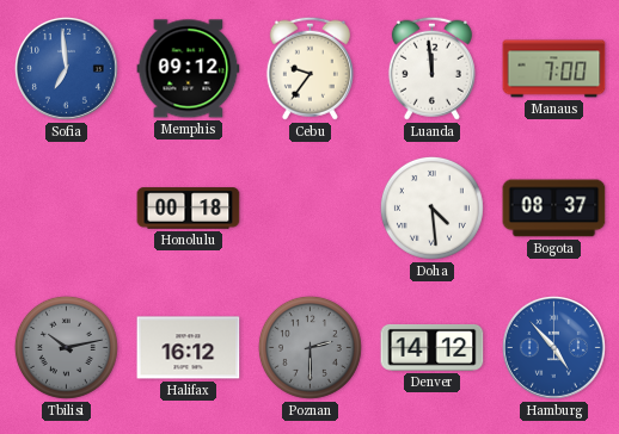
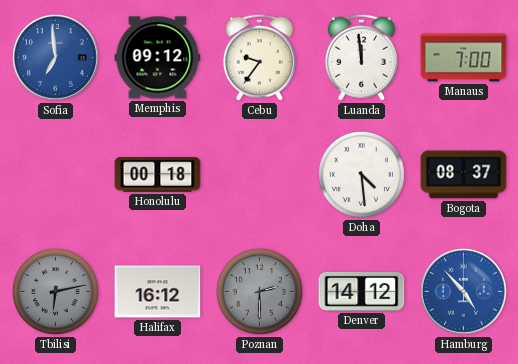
Tbilisi: 10:13 -> 6:13
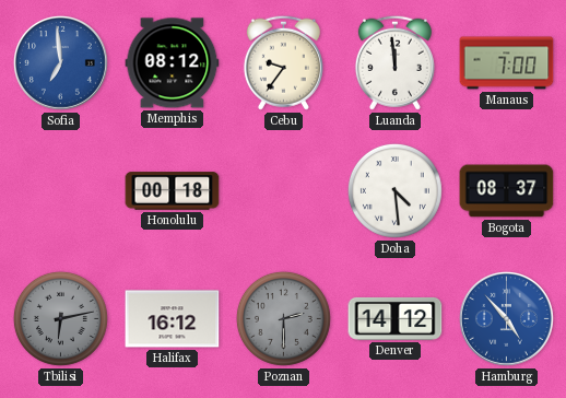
Memphis: 09:12 -> 08:12
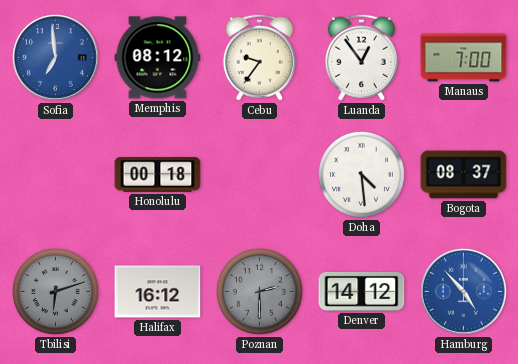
Luanda: 11:59 -> 12:54
Tbilisi: 6:13 -> 6:12
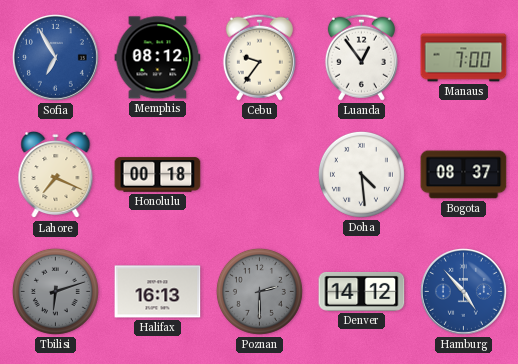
Sofia: 6:59 -> 6:55
Lahore: none -> 7:19
Halifax: 16:12 -> 16:13
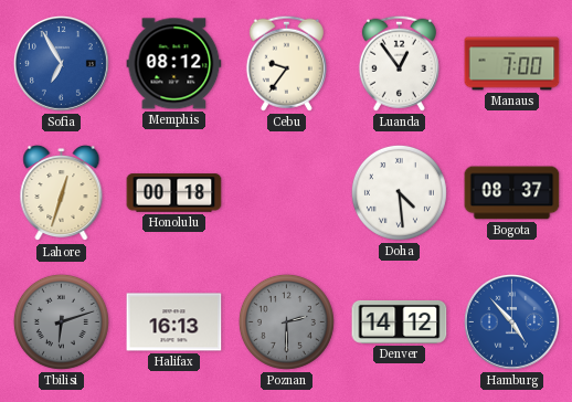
Lahore: 7:19 -> 12:33
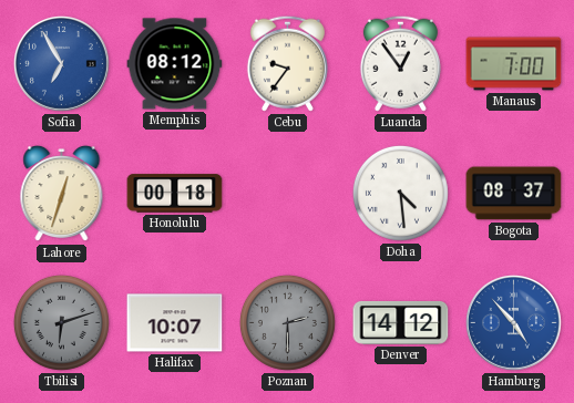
Halifax: 16:13 -> 10:07
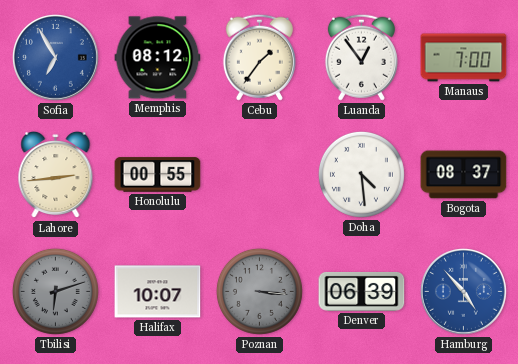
Cebu: 9:36 -> 1:36
Lahore: 12:33 -> 2:44
Honolulu: 00:18 -> 00:55
Poznan: 2:30 -> 3:16
Denver: 14:12 -> 06:39
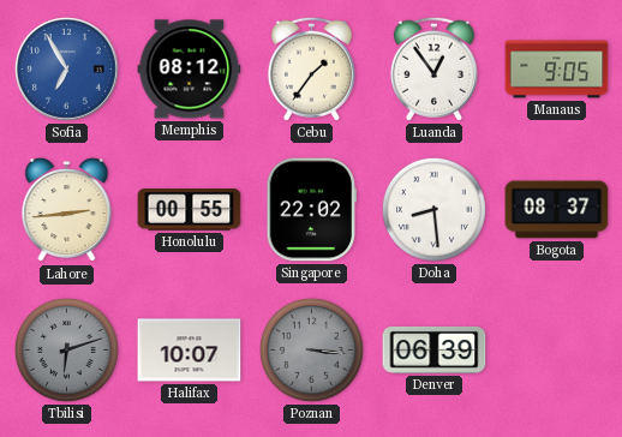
Manaus: 7:00 -> 9:05
Singapore: none -> 22:02
Doha: 4:29 -> 8:29
Hamburg: 4:53 -> none
